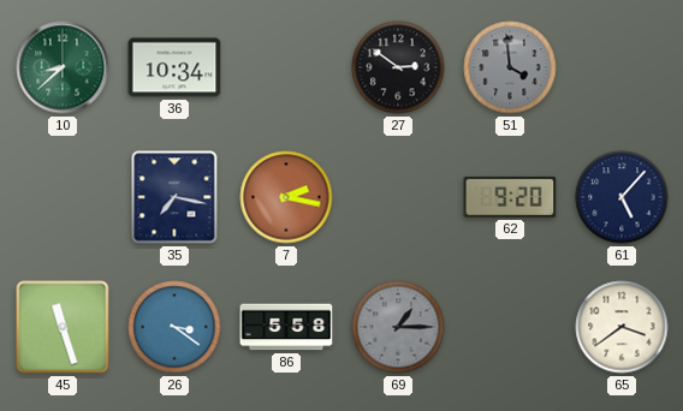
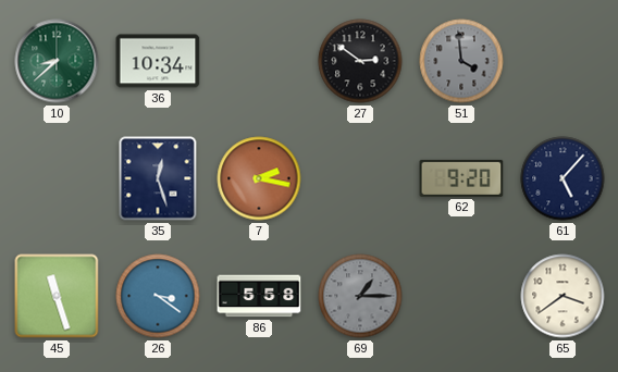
35: 7:17 -> 12:27
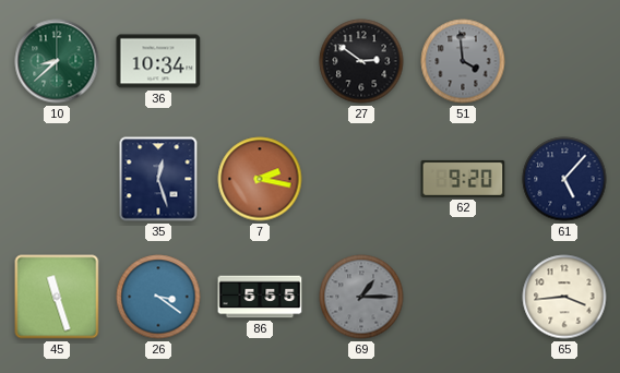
86: 5:58 -> 5:55
65: 3:39 -> 3:44
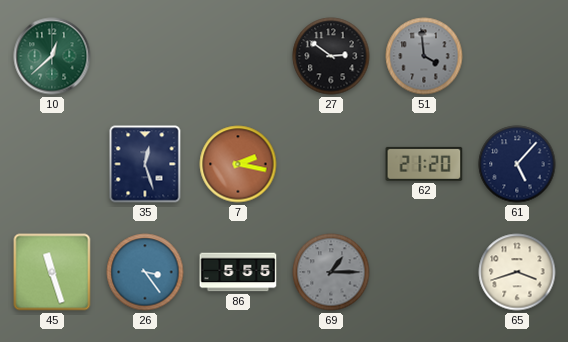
10: 8:38 -> 12:38
36: 10:34 -> none
62: 9:20 -> 21:20
26: 3:21 -> 3:24
65: 3:44 -> 3:42
